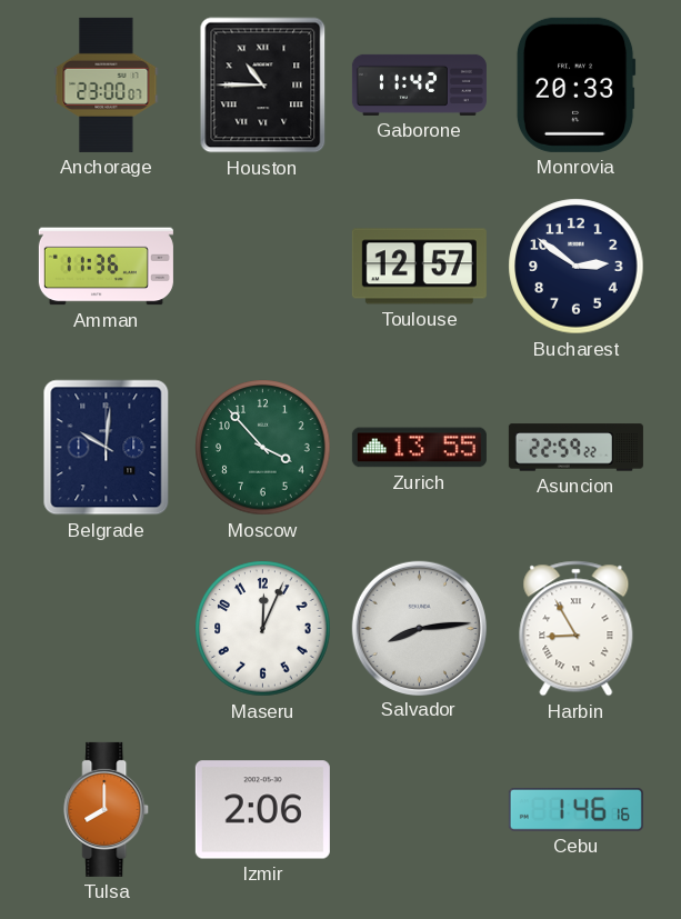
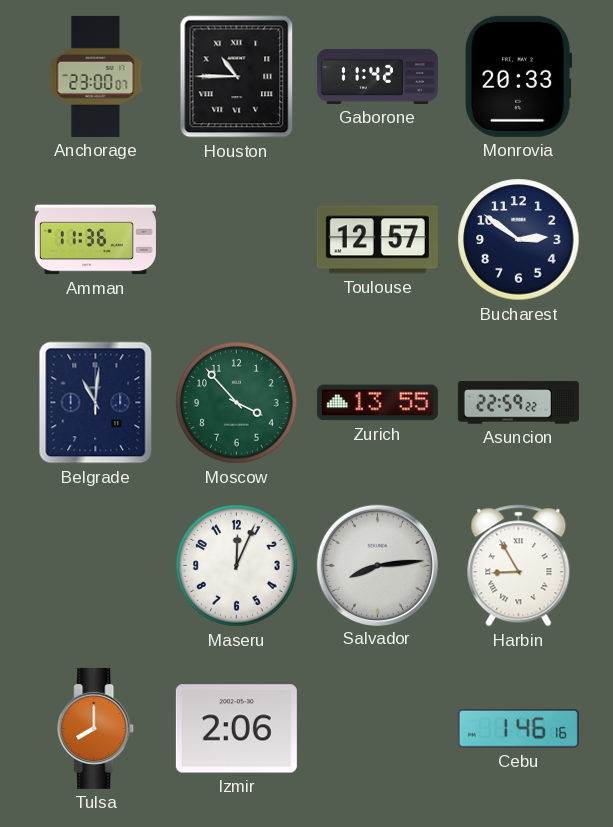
Belgrade: 10:01 -> 11:01
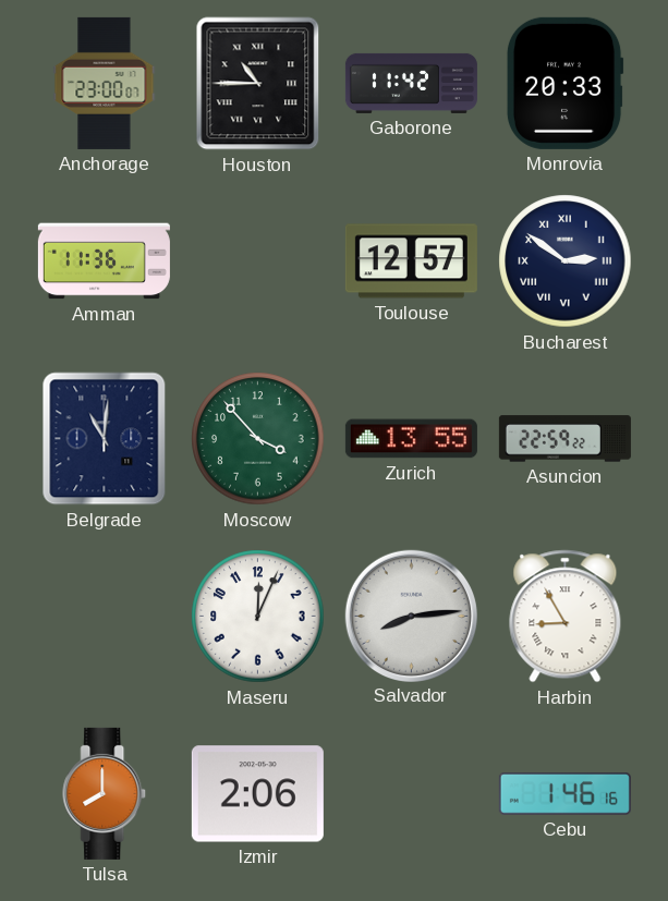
Bucharest numerals: Arabic -> Roman
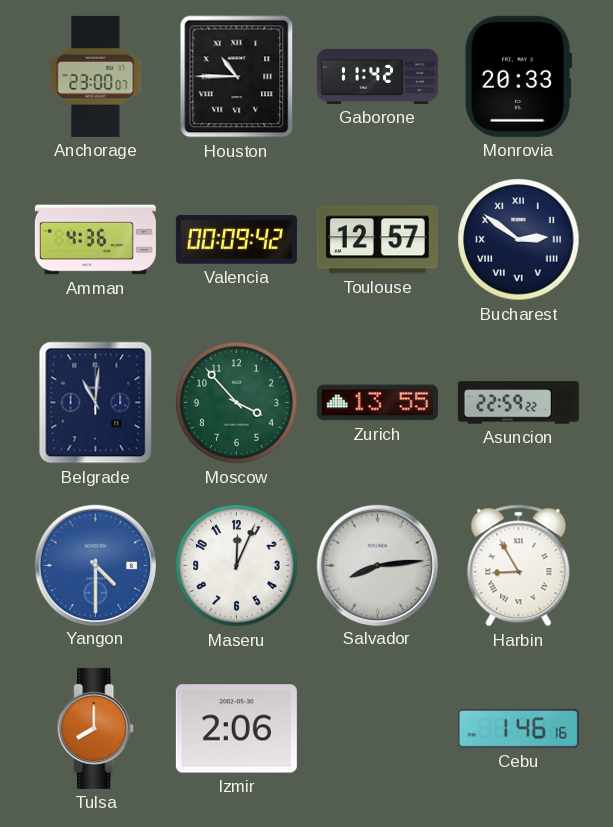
Amman: 11:36 -> 4:36
Valencia: none -> 00:09
Yangon: none -> 4:30
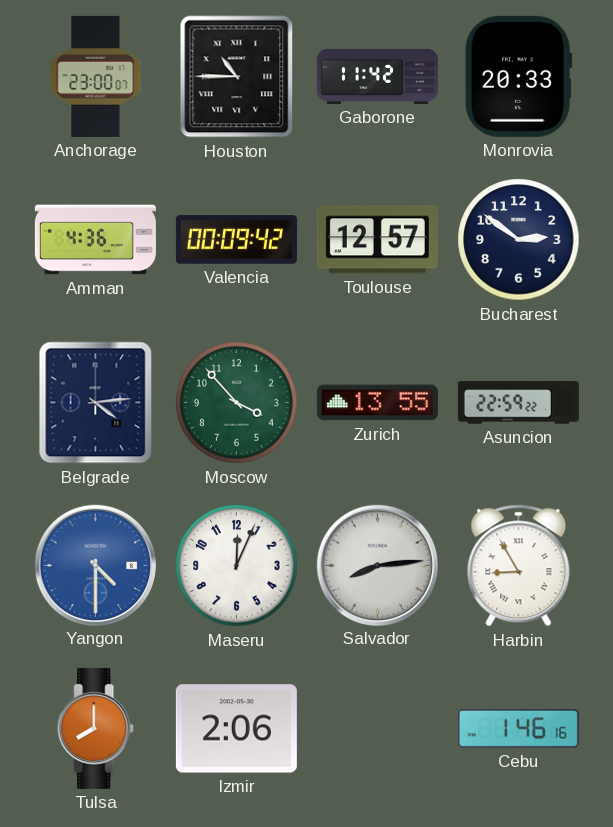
Bucharest numerals: Roman -> Arabic
Belgrade: 11:01 -> 4:14
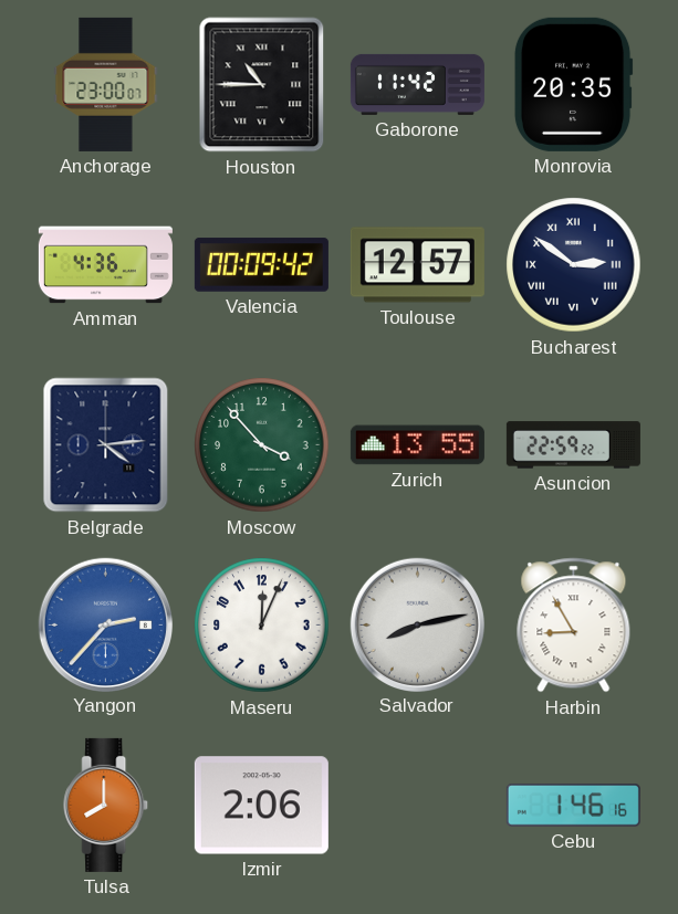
Monrovia: 20:33 -> 20:35
Bucharest numerals: Arabic -> Roman
Yangon: 4:30 -> 2:37
Salvador: 8:14 -> 8:13
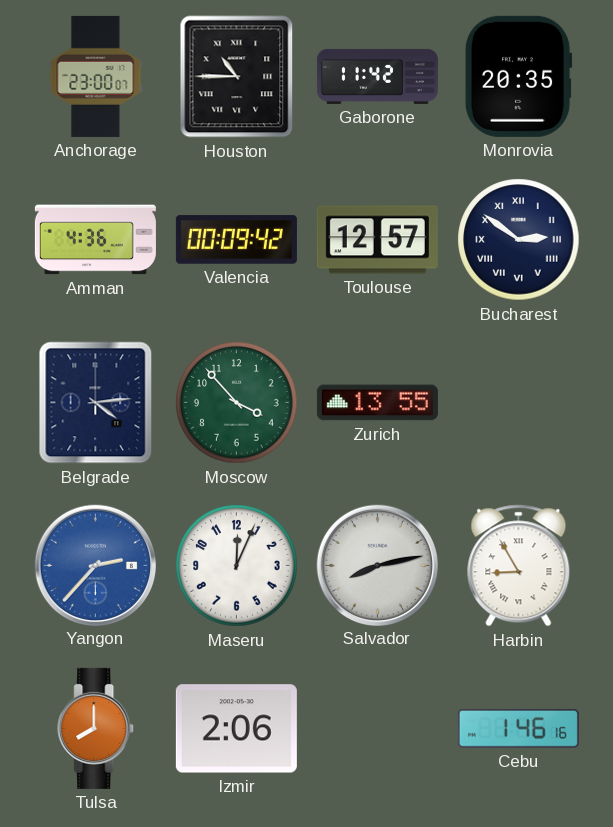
Asuncion: 22:59 -> none
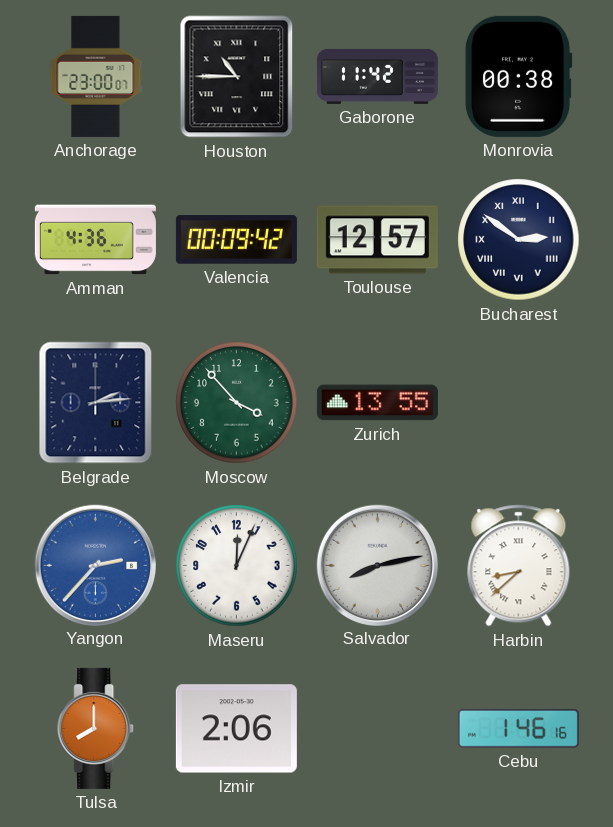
Monrovia: 20:35 -> 00:38
Belgrade: 4:14 -> 2:14
Harbin: 8:55 -> 8:38
